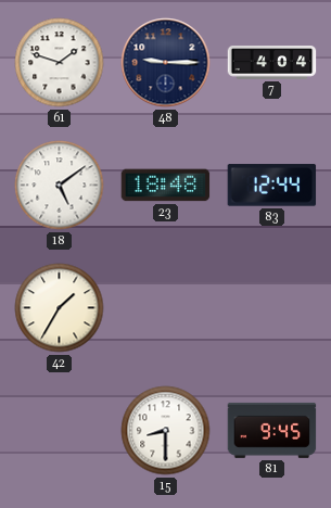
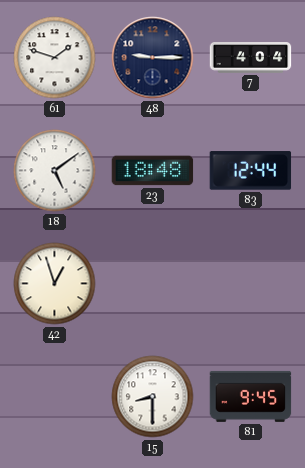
42: 1:35 -> 12:57
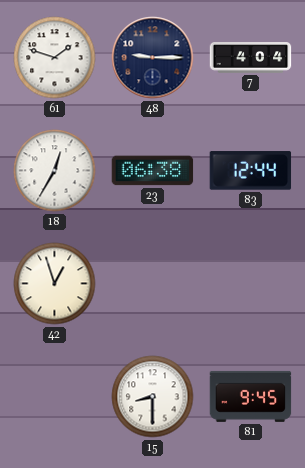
18: 5:09 -> 12:35
23: 18:48 -> 06:38
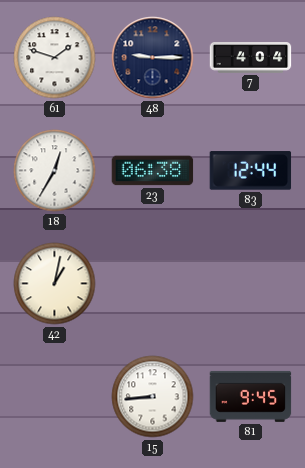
42: 12:57 -> 1:02
15: 8:30 -> 8:44
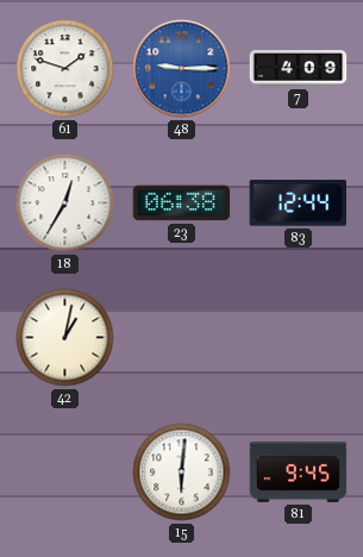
48 dial: navy -> blue
7: 4:04 -> 4:09
15: 8:44 -> 6:01
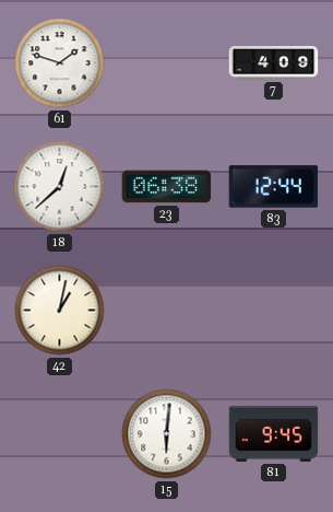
48: 9:15 -> none
18: 12:35 -> 12:38
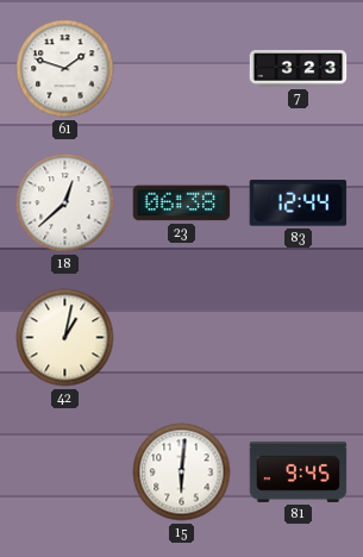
7: 4:09 -> 3:23
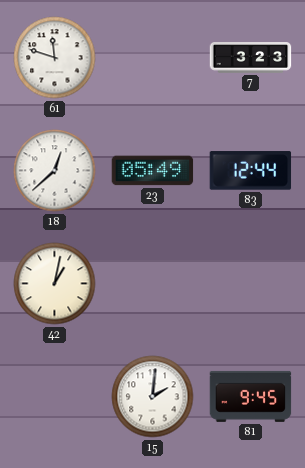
61: 1:48 -> 11:48
23: 06:38 -> 05:49
15: 6:01 -> 2:01
